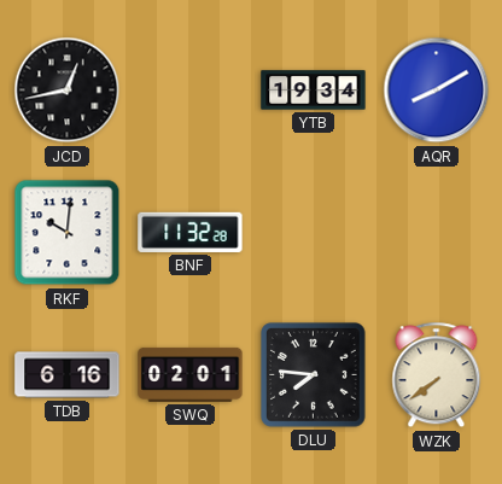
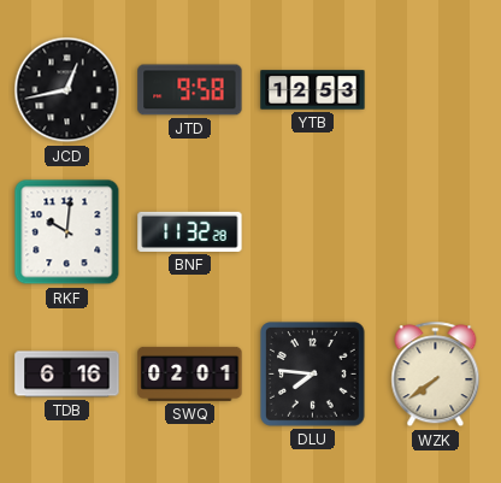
JTD: none -> 9:58
YTB: 19:34 -> 12:53
AQR: 8:10 -> none
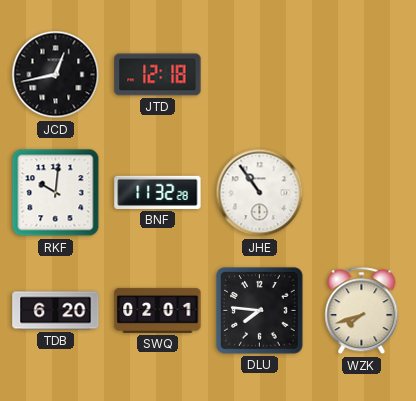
JTD: 9:58 -> 12:18
YTB: 12:53 -> none
JHE: none -> 10:54
TDB: 6:16 -> 6:20
WZK: 7:39 -> 7:42
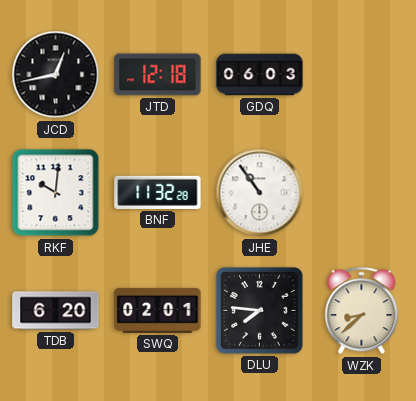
GDQ: none -> 06:03
WZK: 7:42 -> 8:38
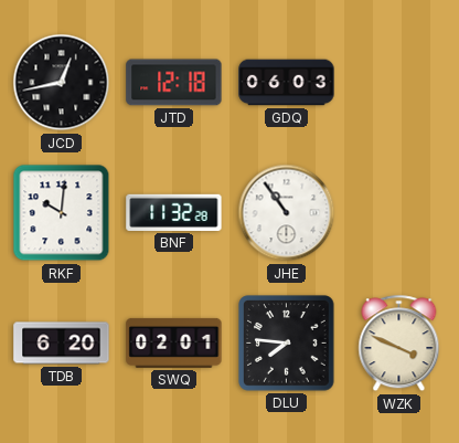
WZK: 8:38 -> 3:49
